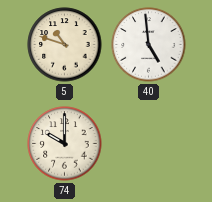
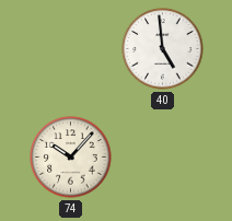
5: 10:48 -> none
74: 10:00 -> 10:07
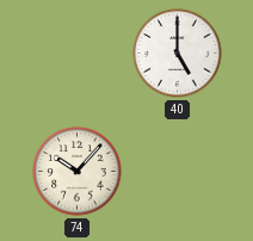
40: 4:59 -> 5:00
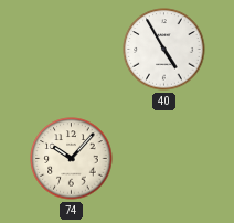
40: 5:00 -> 4:55
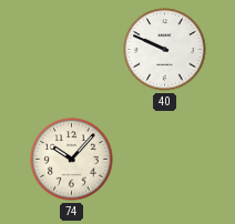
40: 4:55 -> 9:49
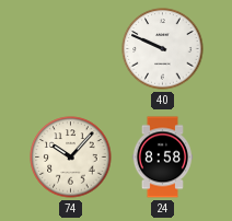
24: none -> 8:58
